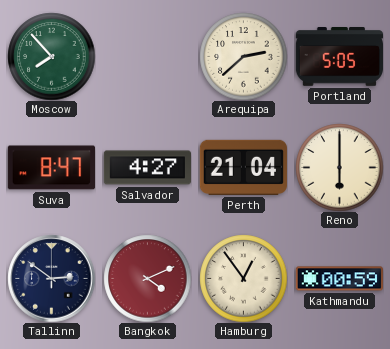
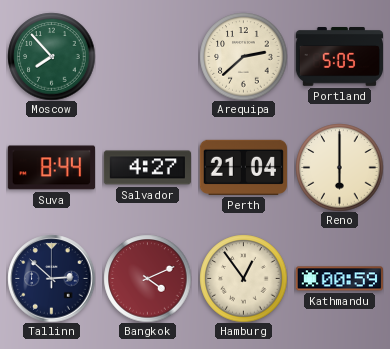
Suva: 8:47 -> 8:44
Tallinn: 2:51 -> 2:52
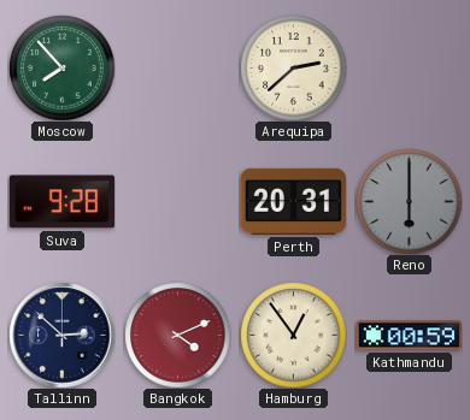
Portland: 5:05 -> none
Suva: 8:44 -> 9:28
Salvador: 4:27 -> none
Perth: 21:04 -> 20:31
Reno dial: cream -> grey
